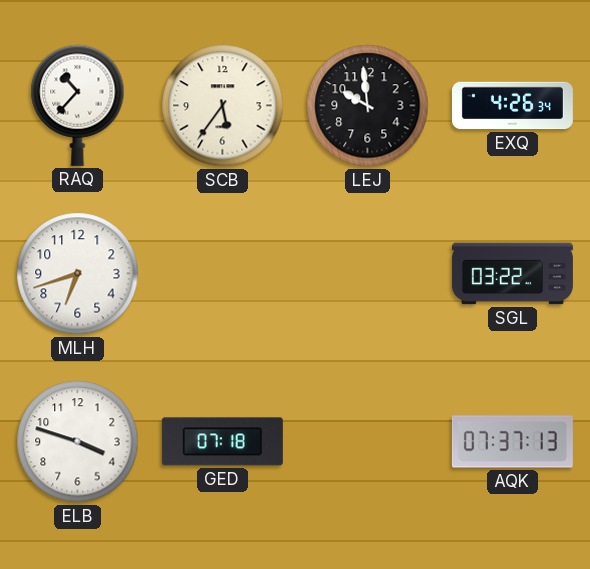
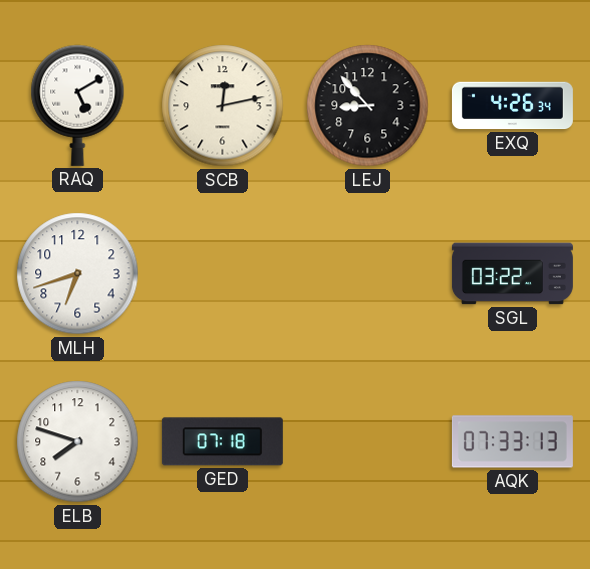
RAQ: 10:37 -> 5:10
SCB: 5:36 -> 12:13
LEJ: 9:59 -> 8:53
ELB: 3:48 -> 7:48
AQK: 07:37 -> 07:33
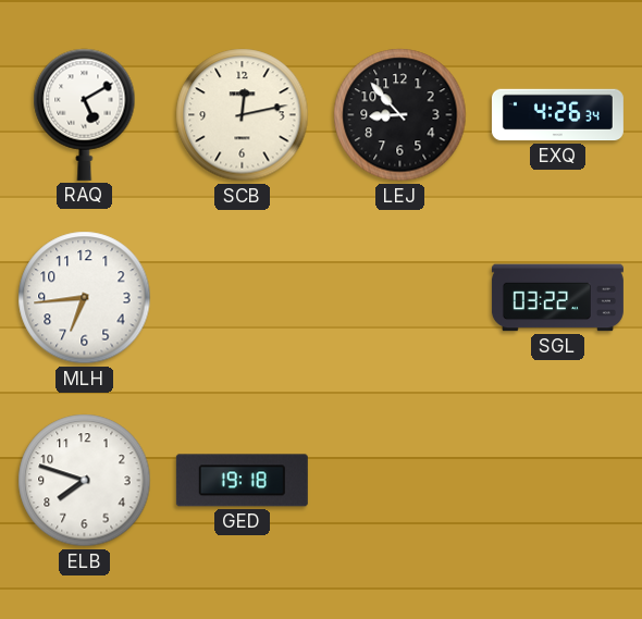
MLH: 6:42 -> 6:44
GED: 07:18 -> 19:18
AQK: 07:33 -> none
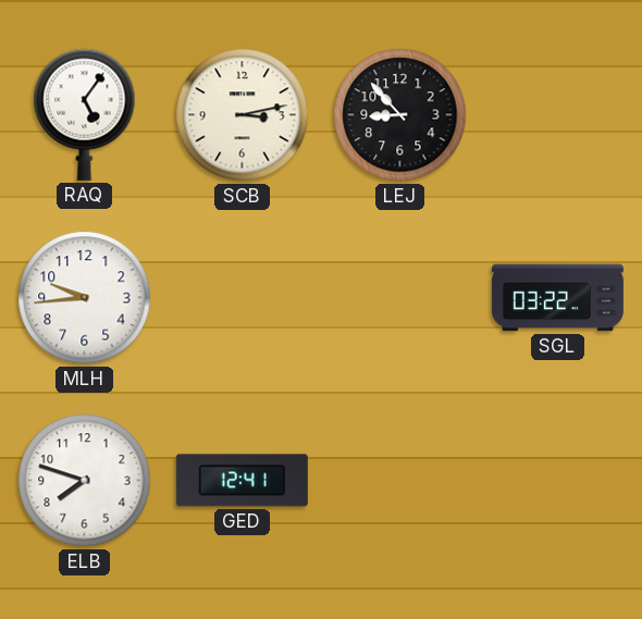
RAQ: 5:10 -> 5:06
SCB: 12:13 -> 3:13
EXQ: 4:26 -> none
MLH: 6:44 -> 9:44
GED: 19:18 -> 12:41
